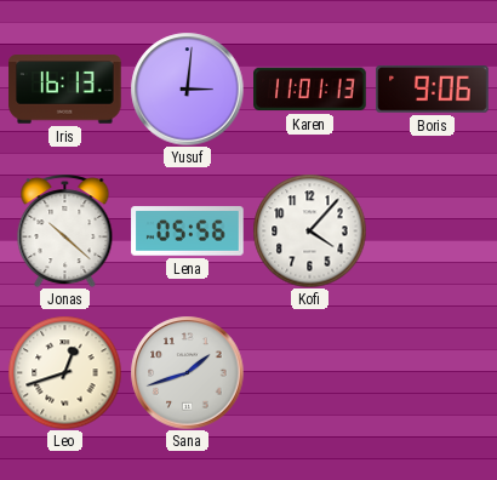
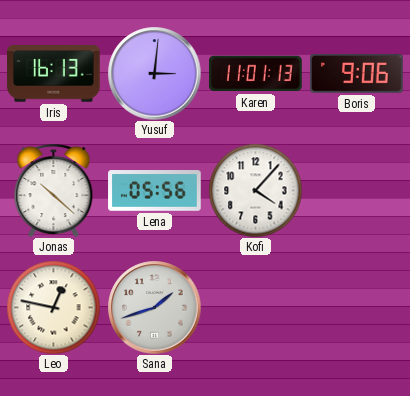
Leo: 12:42 -> 12:47
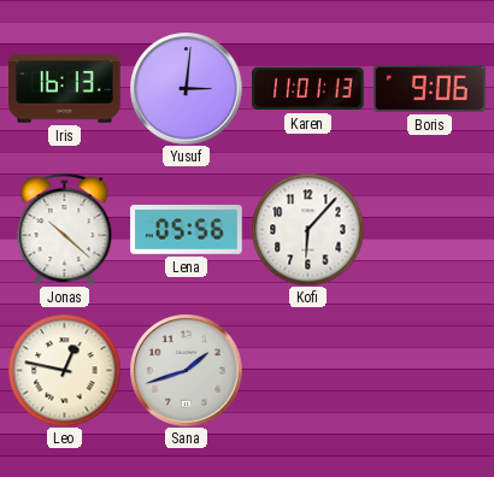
Kofi: 4:07 -> 6:07
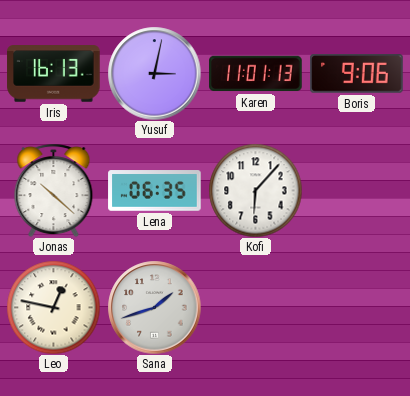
Yusuf: 3:01 -> 3:02
Lena: 05:56 -> 06:35
